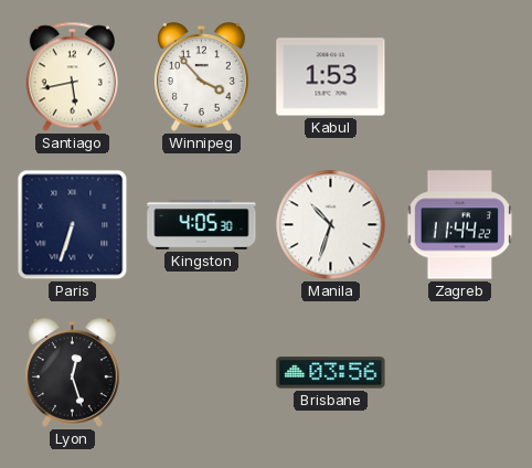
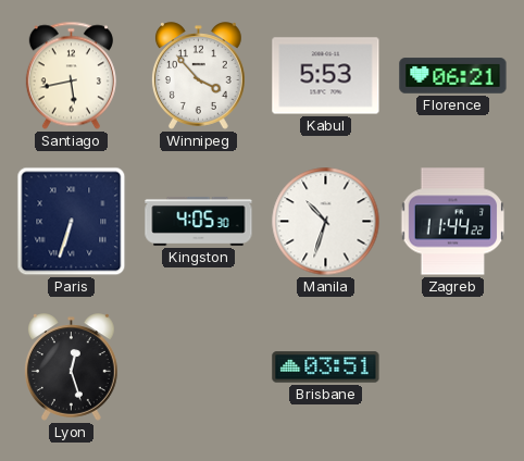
Kabul: 1:53 -> 5:53
Florence: none -> 06:21
Brisbane: 03:56 -> 03:51
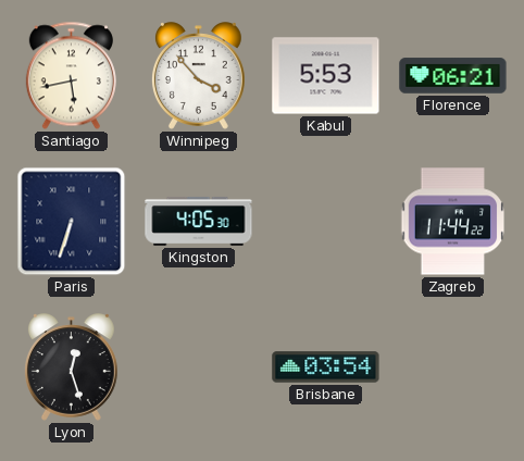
Manila: 10:33 -> none
Brisbane: 03:51 -> 03:54
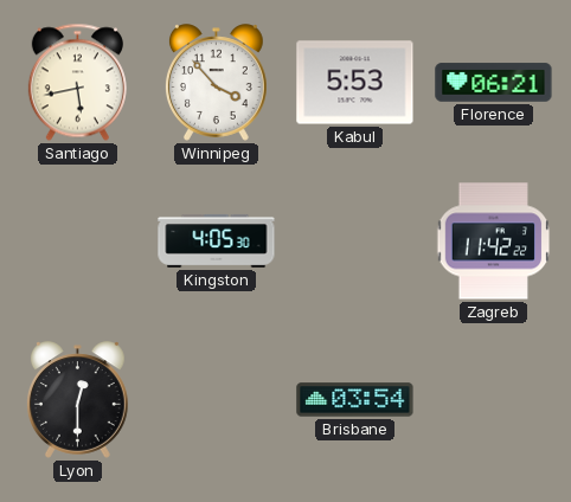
Paris: 6:33 -> none
Zagreb: 11:44 -> 11:42
Lyon: 12:27 -> 12:30
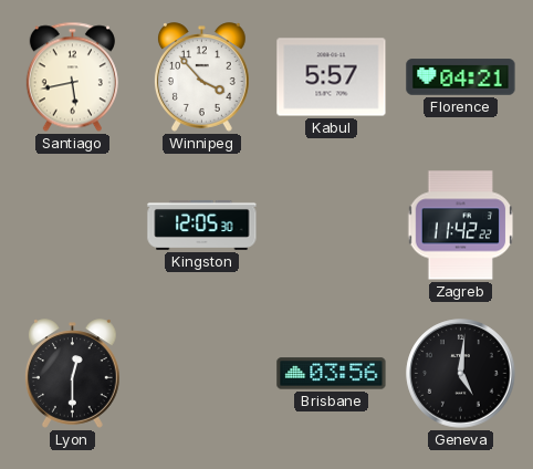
Kabul: 5:53 -> 5:57
Florence: 06:21 -> 04:21
Kingston: 4:05 -> 12:05
Brisbane: 03:54 -> 03:56
Geneva: none -> 5:01
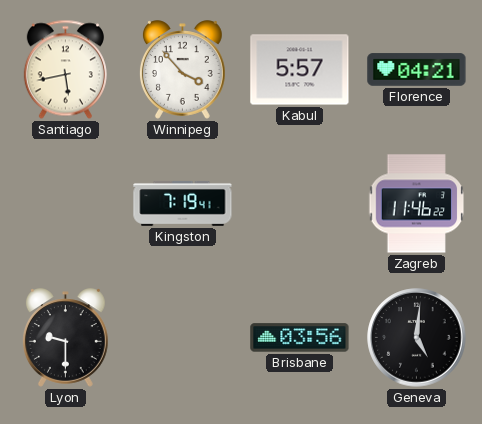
Kingston: 12:05 -> 7:19
Zagreb: 11:42 -> 11:46
Lyon: 12:30 -> 9:30
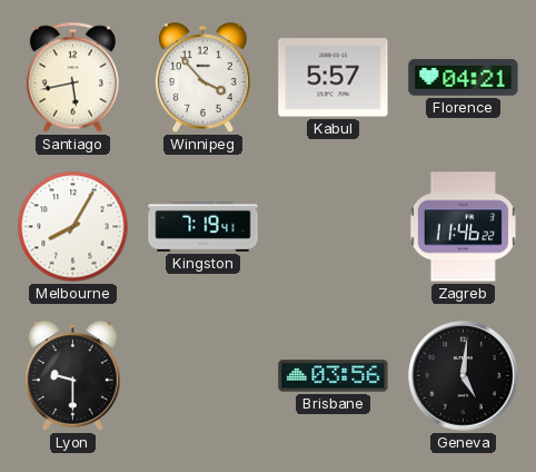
Melbourne: none -> 8:05
